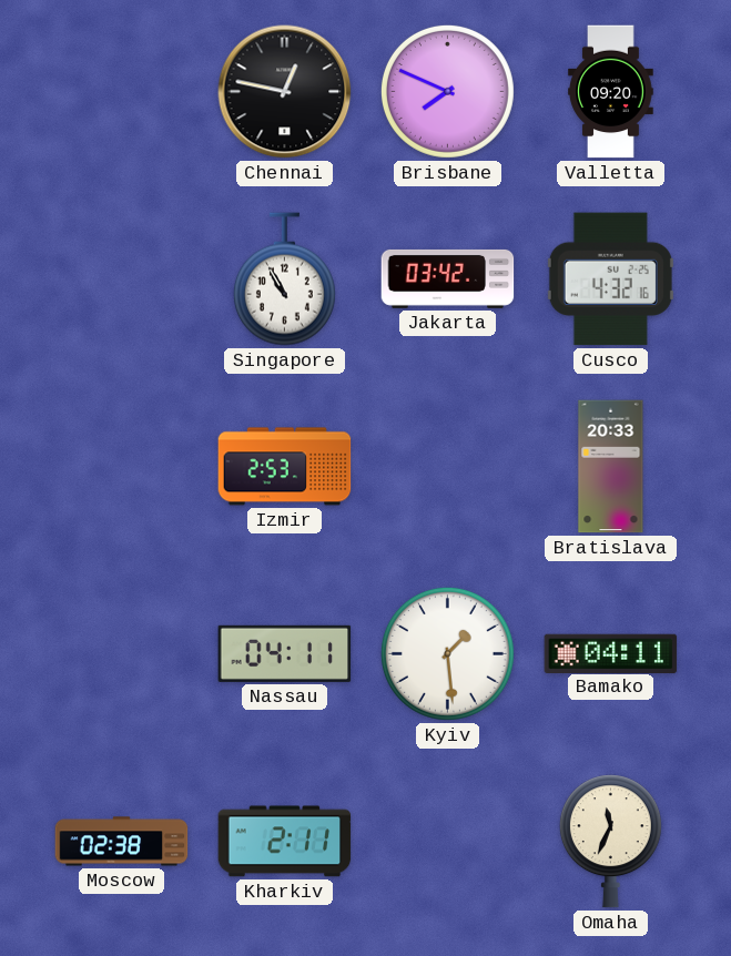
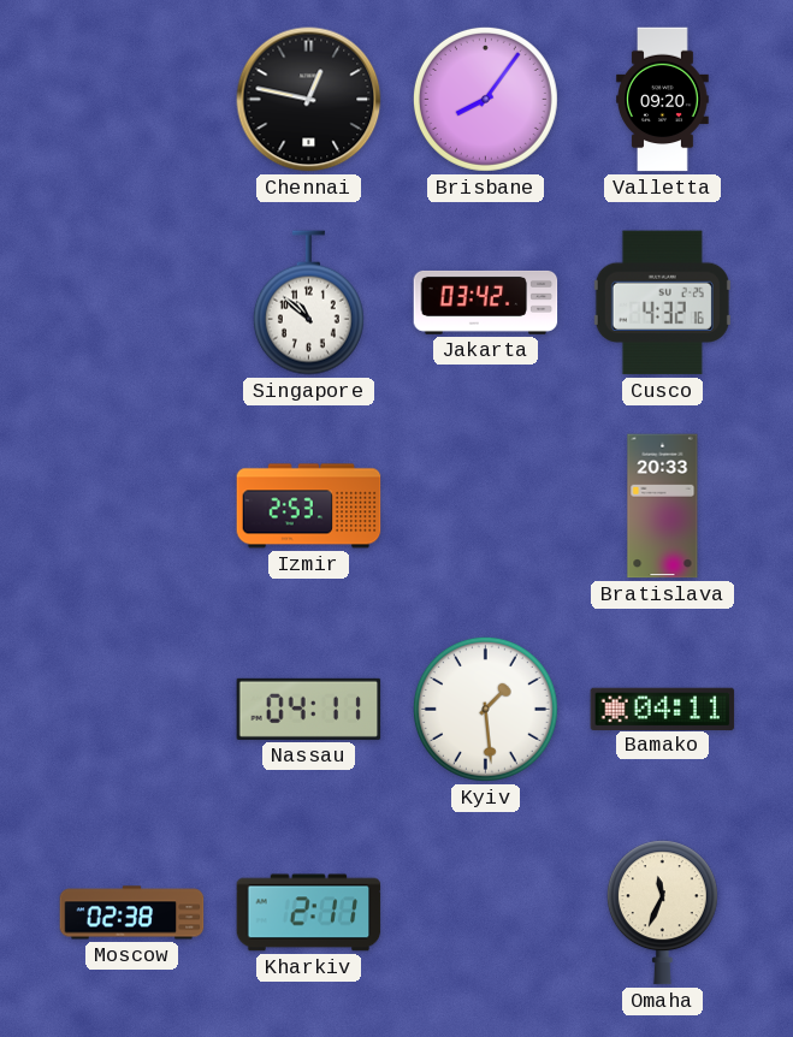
Brisbane: 7:49 -> 8:06
Singapore: 10:55 -> 10:52
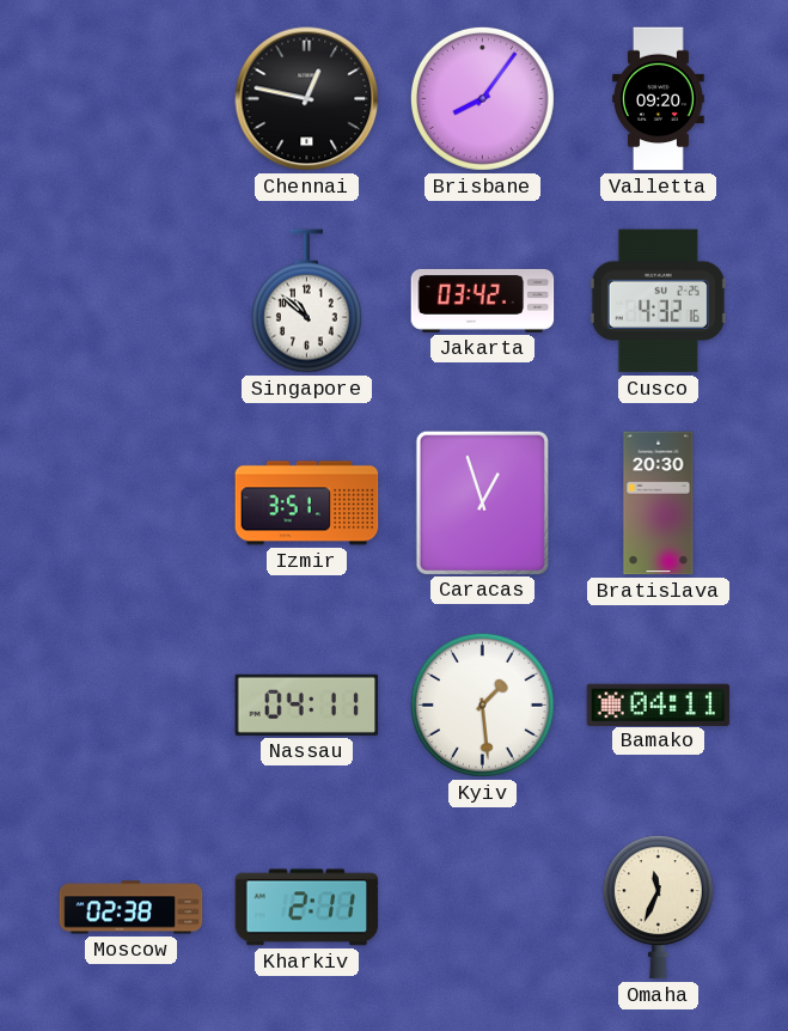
Izmir: 2:53 -> 3:51
Caracas: none -> 12:57
Bratislava: 20:33 -> 20:30
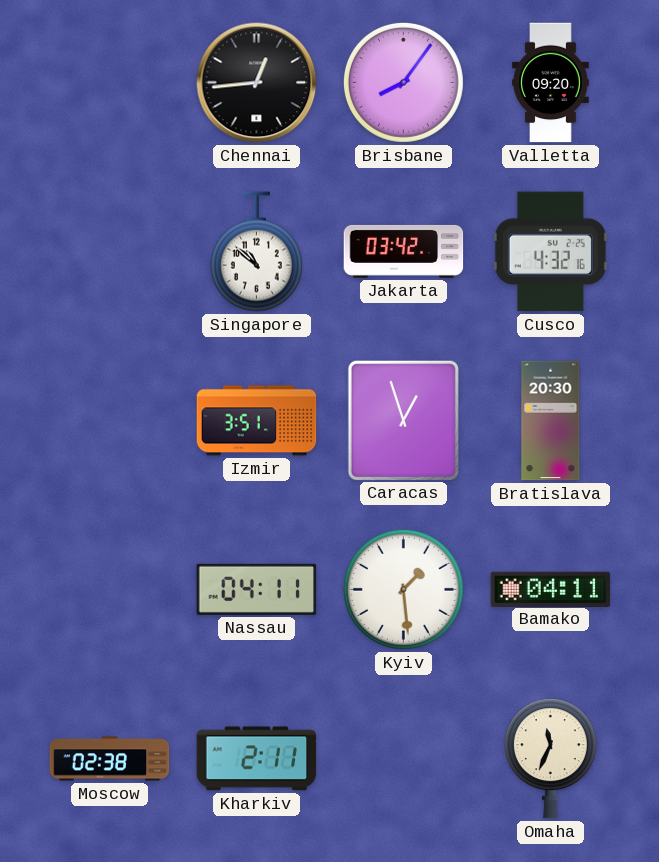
Chennai: 12:47 -> 12:44
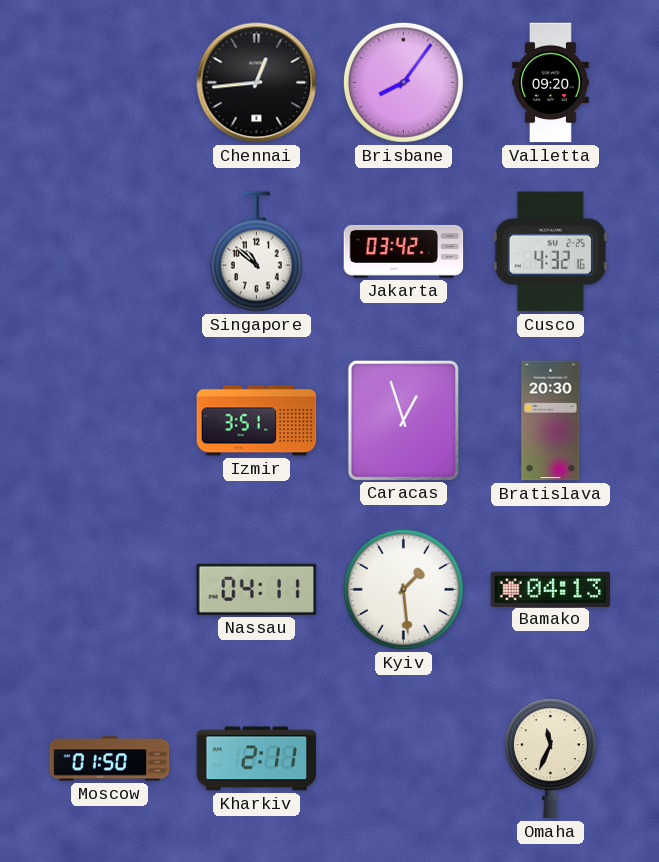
Bamako: 04:11 -> 04:13
Moscow: 02:38 -> 01:50
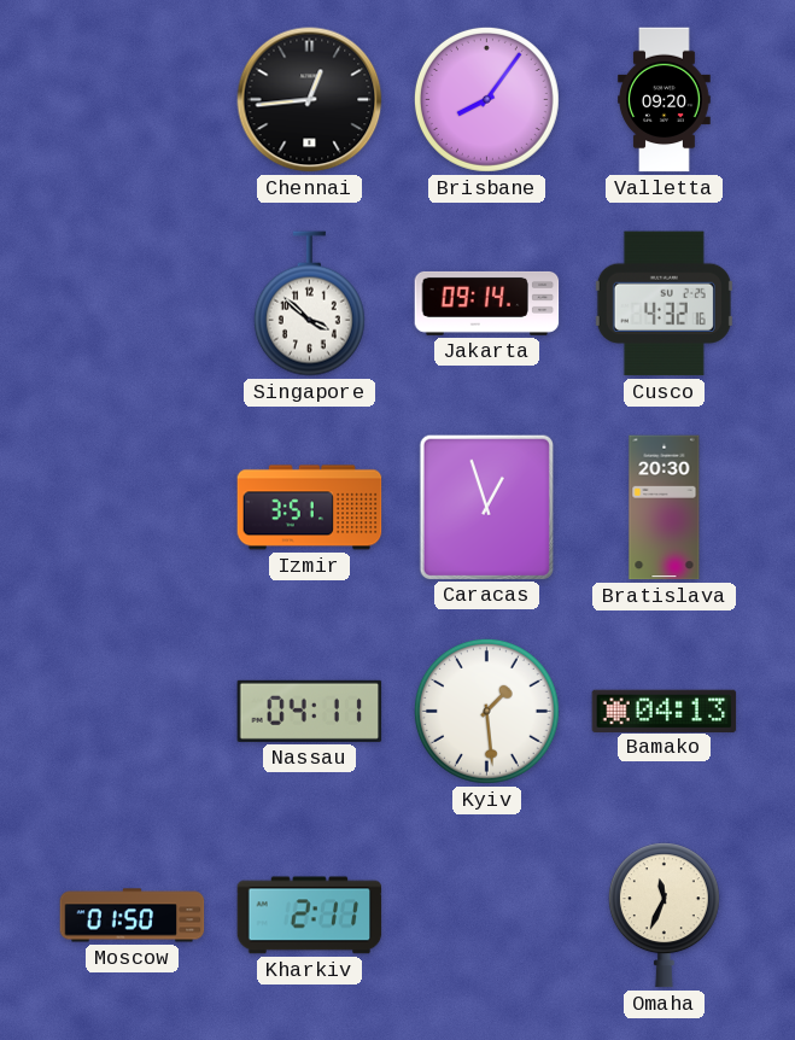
Singapore: 10:52 -> 3:52
Jakarta: 03:42 -> 09:14
